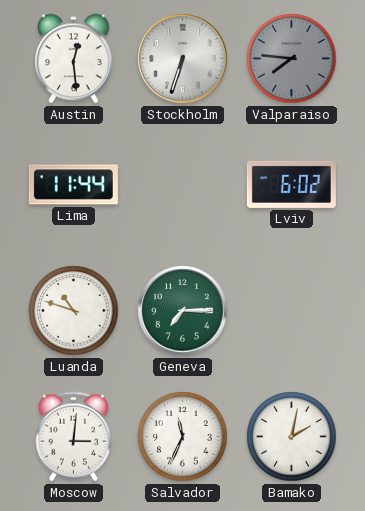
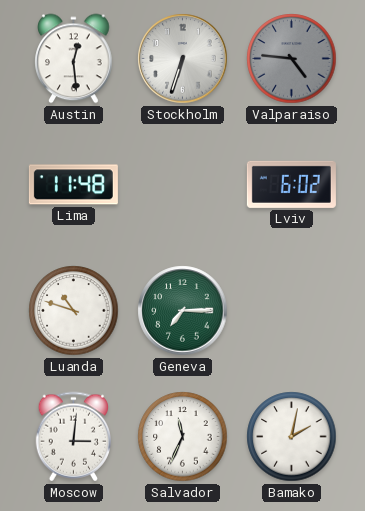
Valparaiso: 7:46 -> 4:46
Lima: 11:44 -> 11:48
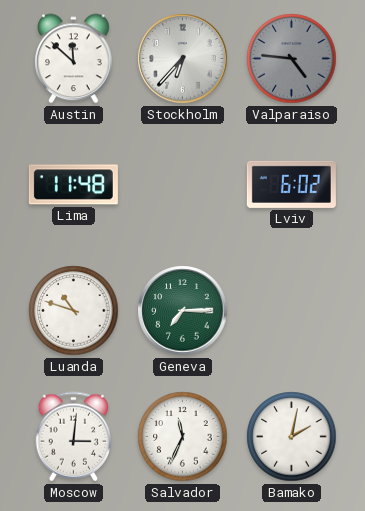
Austin: 12:29 -> 11:52
Stockholm: 6:33 -> 6:37
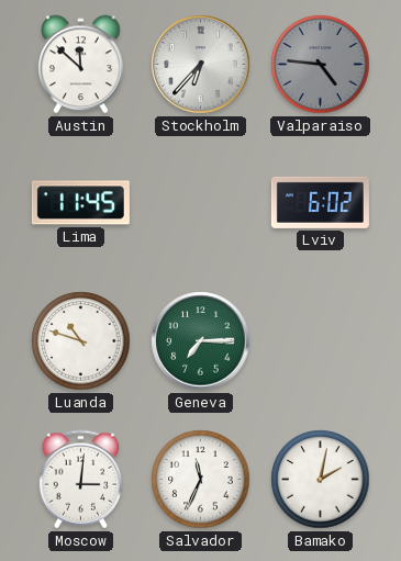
Lima: 11:48 -> 11:45
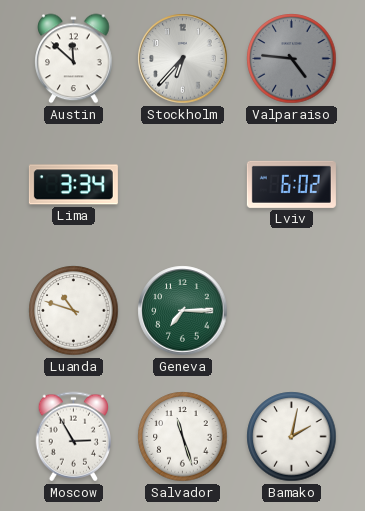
Lima: 11:45 -> 3:34
Moscow: 3:01 -> 2:55
Salvador: 11:34 -> 11:27
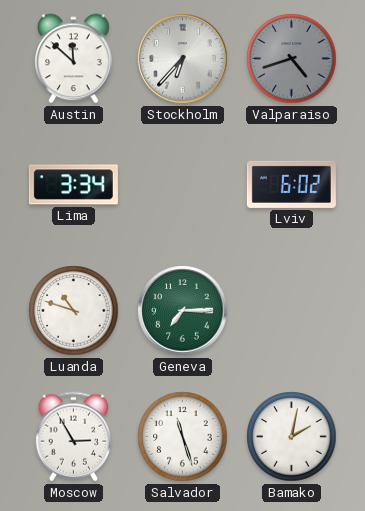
Valparaiso: 4:46 -> 4:42
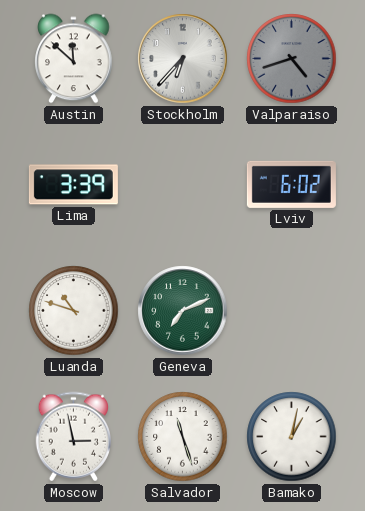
Lima: 3:34 -> 3:39
Geneva: 7:15 -> 7:11
Moscow: 2:55 -> 2:58
Bamako: 2:02 -> 1:02
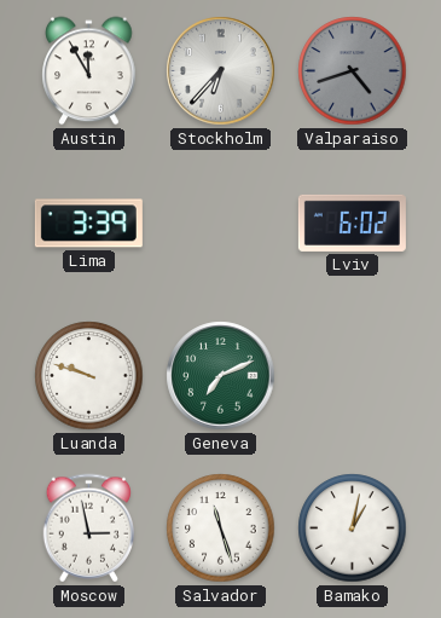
Austin: 11:52 -> 11:55
Luanda: 10:48 -> 9:48
